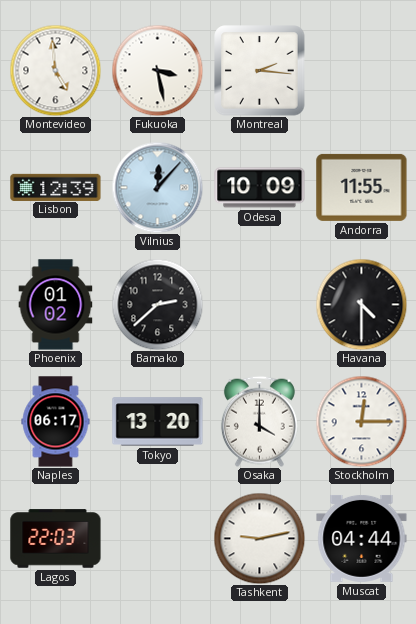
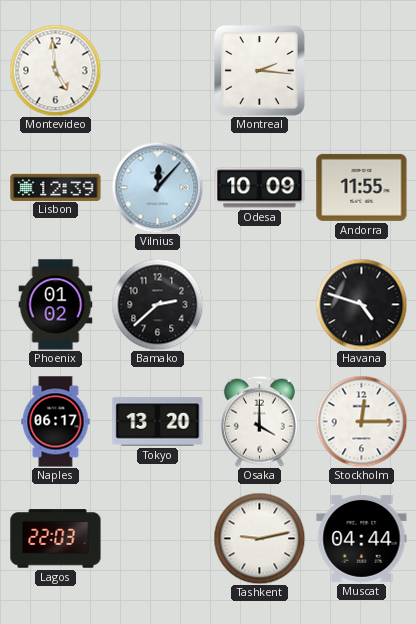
Fukuoka: 3:28 -> none
Havana: 4:30 -> 4:48
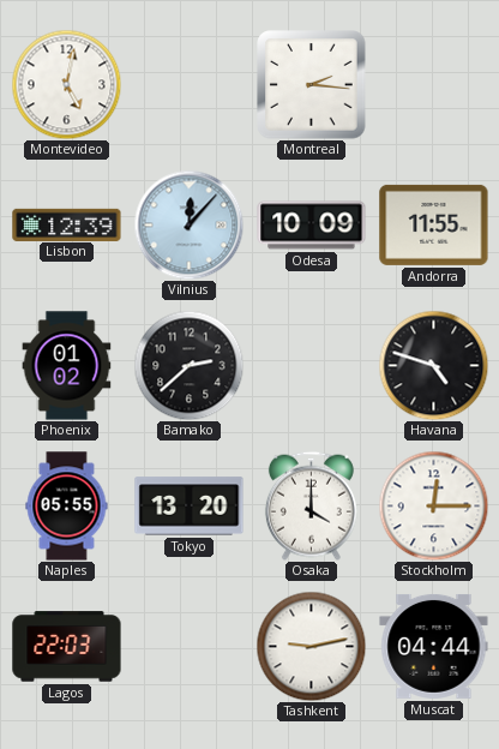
Montevideo: 4:59 -> 5:02
Naples: 06:17 -> 05:55
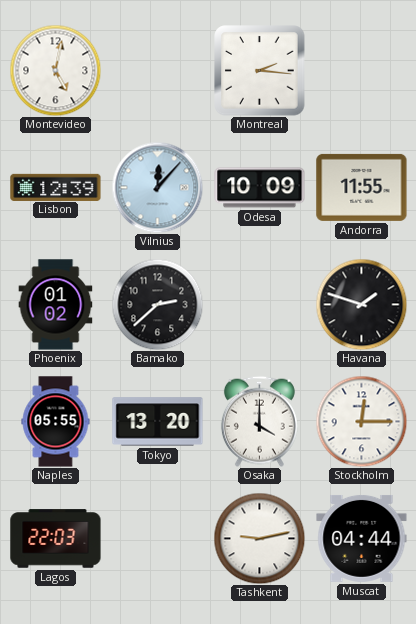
Havana: 4:48 -> 1:48
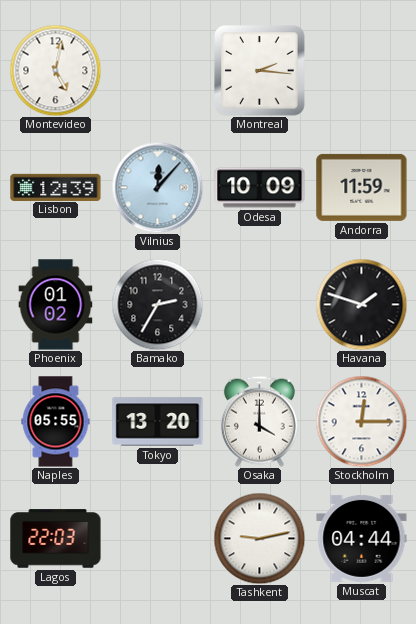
Andorra: 11:55 -> 11:59
Bamako: 2:38 -> 2:35
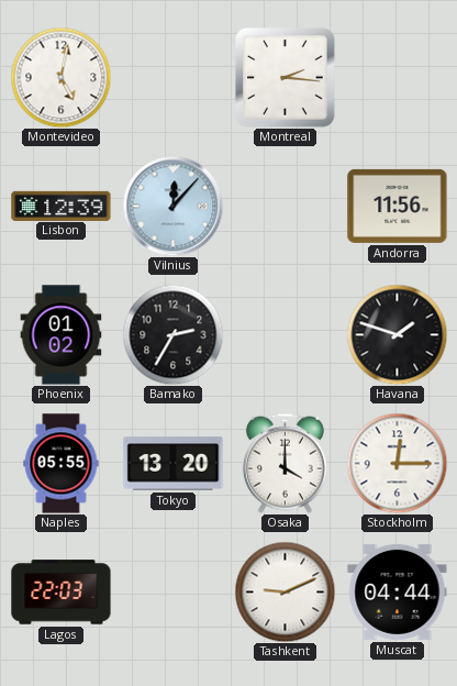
Odesa: 10:09 -> none
Andorra: 11:59 -> 11:56
Tashkent: 9:13 -> 9:11
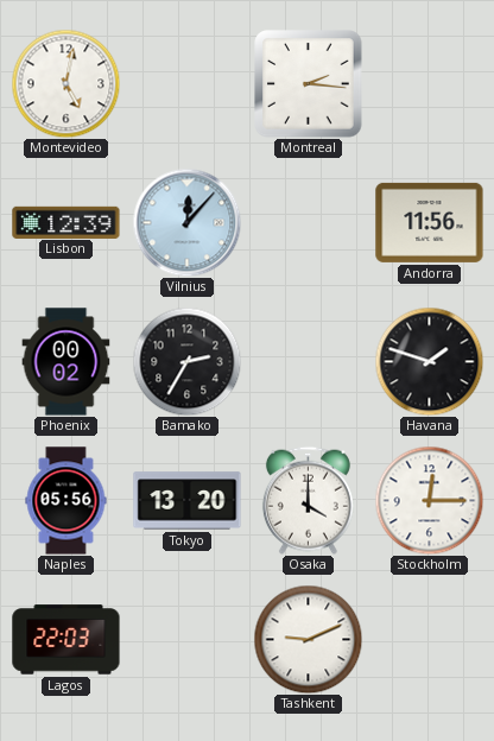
Phoenix: 01:02 -> 00:02
Naples: 05:55 -> 05:56
Muscat: 04:44 -> none
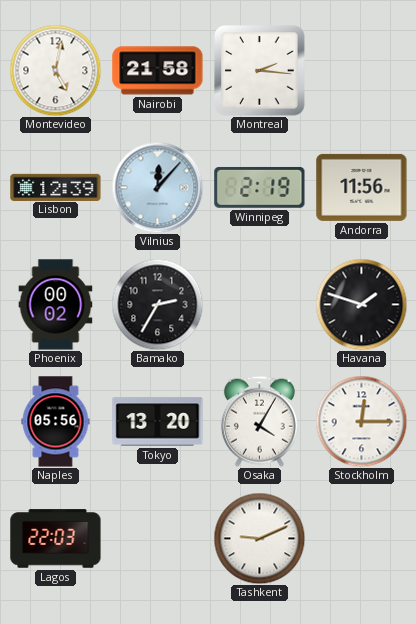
Nairobi: none -> 21:58
Winnipeg: none -> 2:19
Osaka: 4:00 -> 4:05
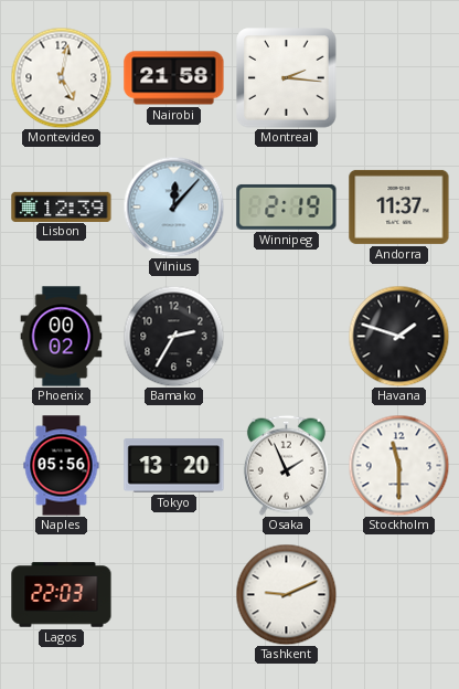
Andorra: 11:56 -> 11:37
Osaka: 4:05 -> 1:56
Stockholm: 12:15 -> 11:30
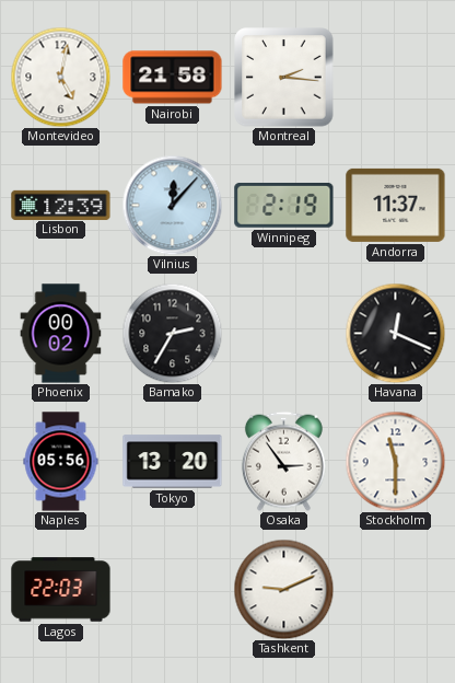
Havana: 1:48 -> 12:19
Osaka: 1:56 -> 2:54
